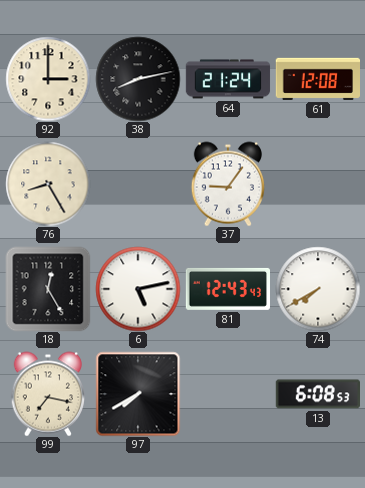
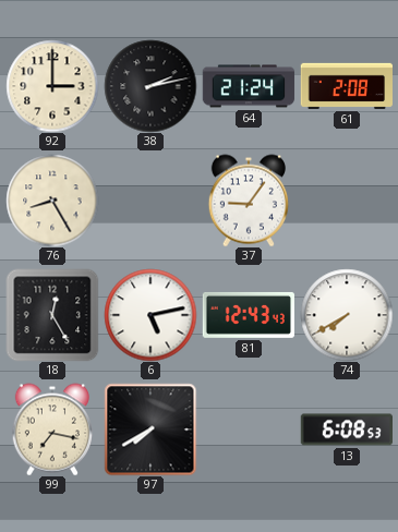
38: 8:13 -> 2:13
61: 12:08 -> 2:08
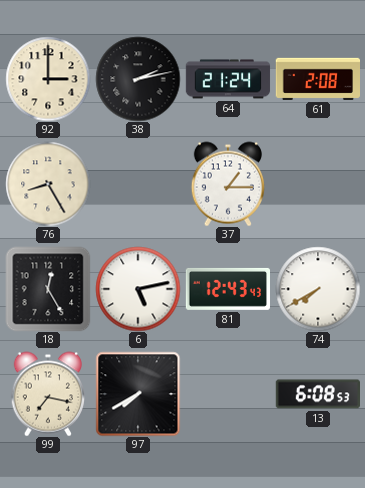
37: 9:06 -> 1:15
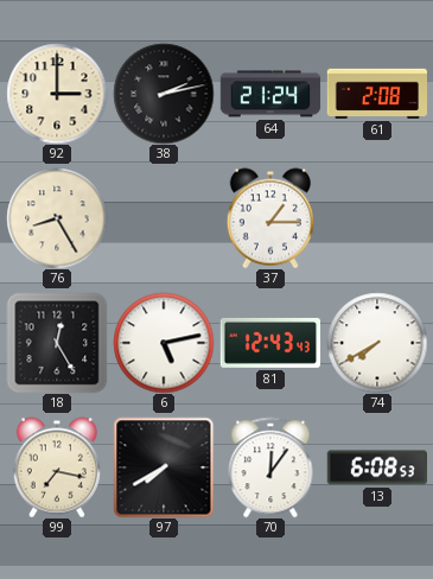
70: none -> 12:06
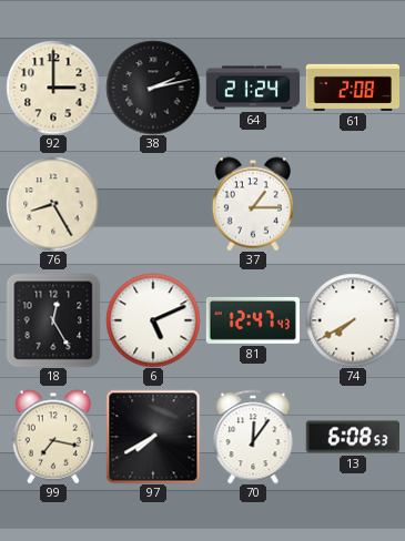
6: 5:13 -> 5:11
81: 12:43 -> 12:47
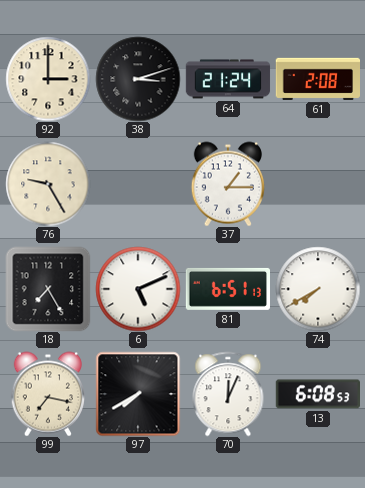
38: 2:13 -> 3:12
76: 8:25 -> 9:25
18: 12:25 -> 7:25
81: 12:47 -> 6:51
70: 12:06 -> 12:04
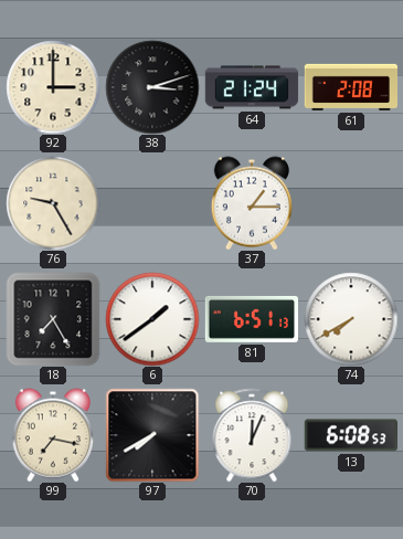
6: 5:11 -> 1:39
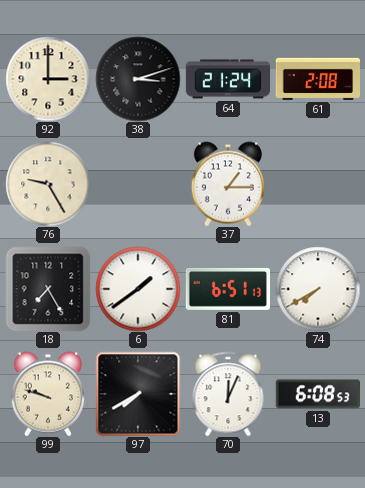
99: 7:17 -> 9:48
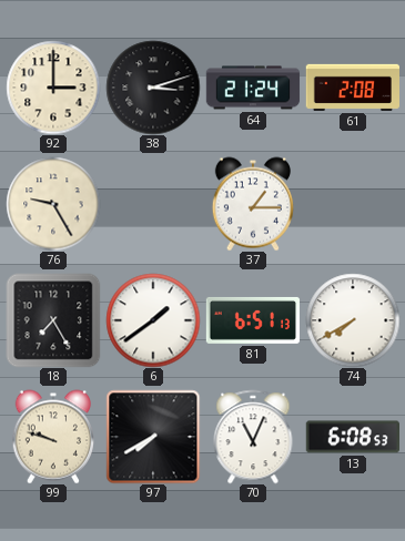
70: 12:04 -> 11:04
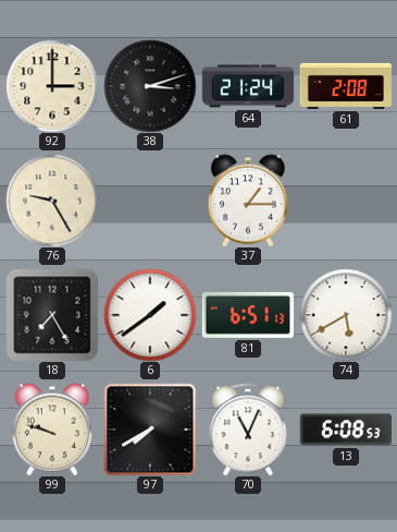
74: 7:40 -> 5:40
